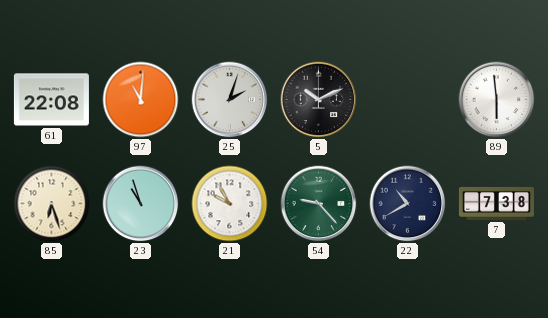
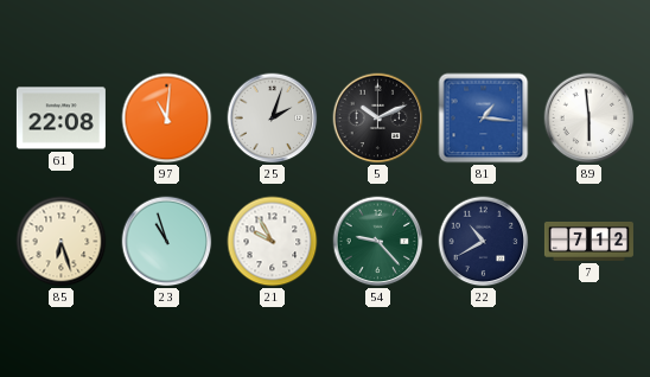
81: none -> 1:16
7: 7:38 -> 7:12
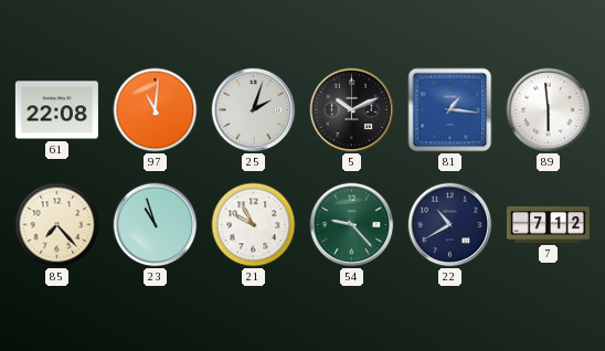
85: 6:27 -> 7:23
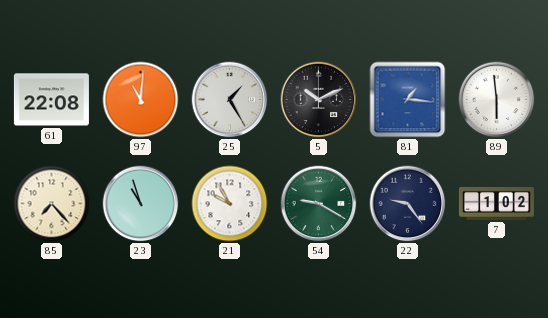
25: 2:03 -> 1:25
54: 9:23 -> 9:20
22: 10:40 -> 9:24
7: 7:12 -> 1:02
